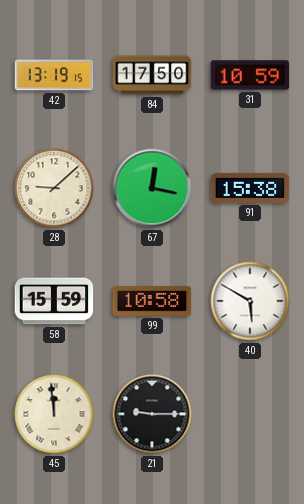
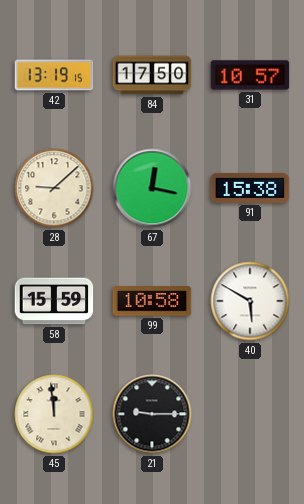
31: 10:59 -> 10:57
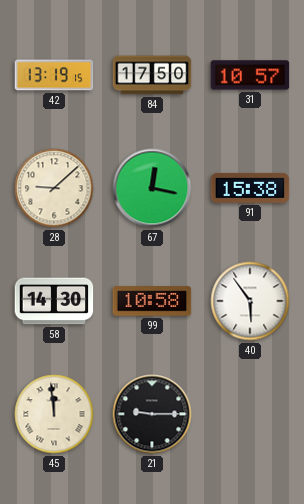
58: 15:59 -> 14:30
40: 5:50 -> 5:54
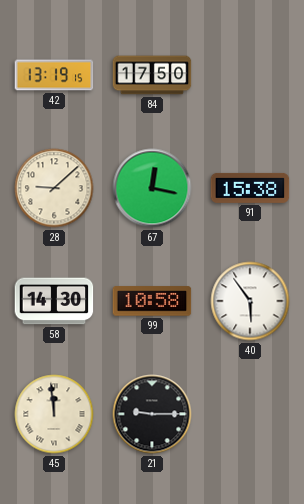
31: 10:57 -> none
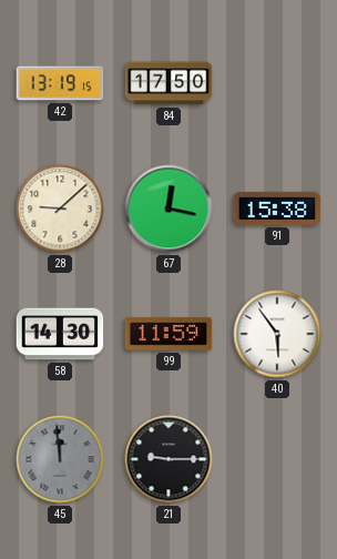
99: 10:58 -> 11:59
45 dial: cream -> grey
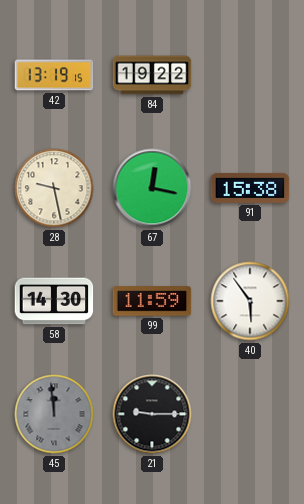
84: 17:50 -> 19:22
28: 9:08 -> 9:28
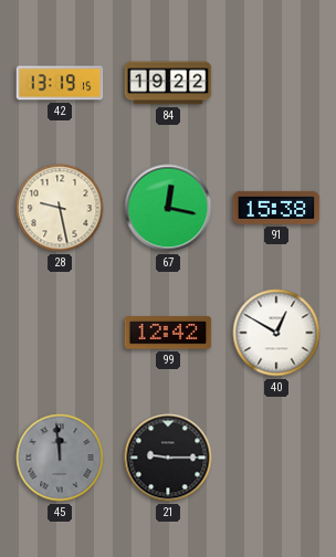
58: 14:30 -> none
99: 11:59 -> 12:42
40: 5:54 -> 12:50
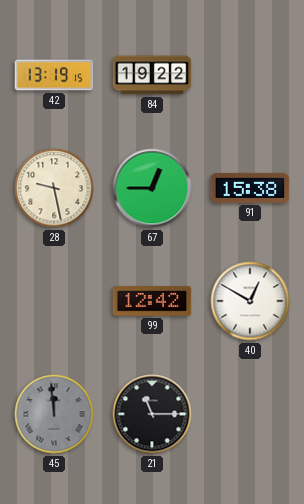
67: 12:17 -> 12:45
21: 9:15 -> 11:15
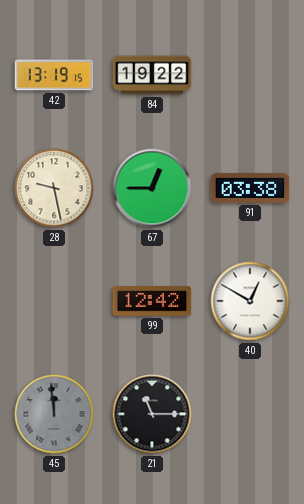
91: 15:38 -> 03:38
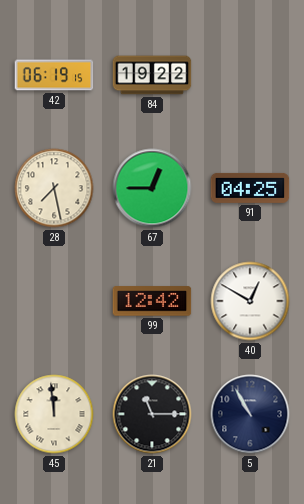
42: 13:19 -> 06:19
28: 9:28 -> 7:28
91: 03:38 -> 04:25
45 dial: grey -> cream
5: none -> 10:55
